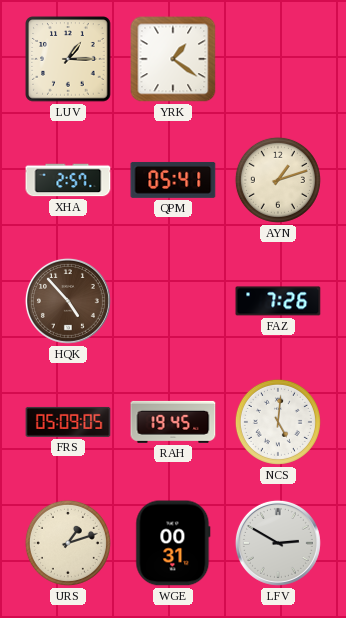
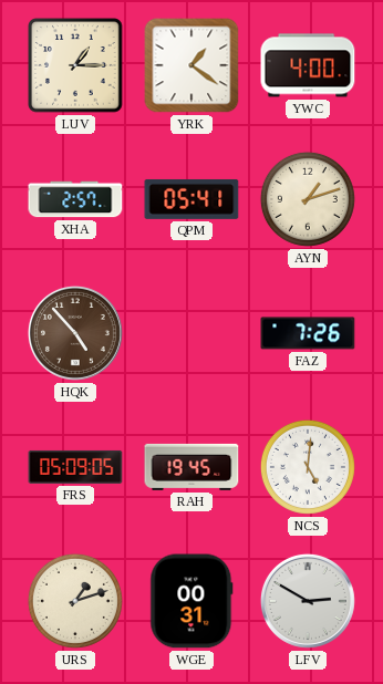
YWC: none -> 4:00
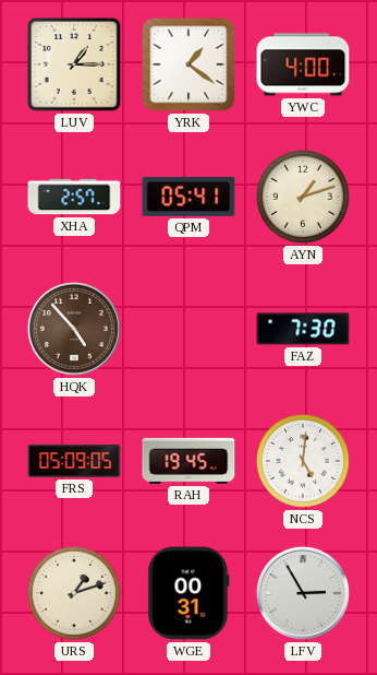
FAZ: 7:26 -> 7:30
LFV: 2:50 -> 2:55
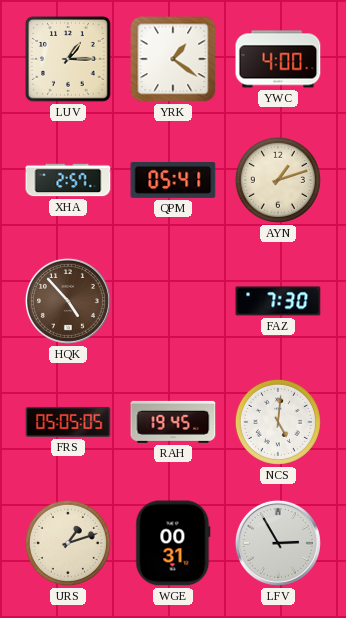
FRS: 05:09 -> 05:05
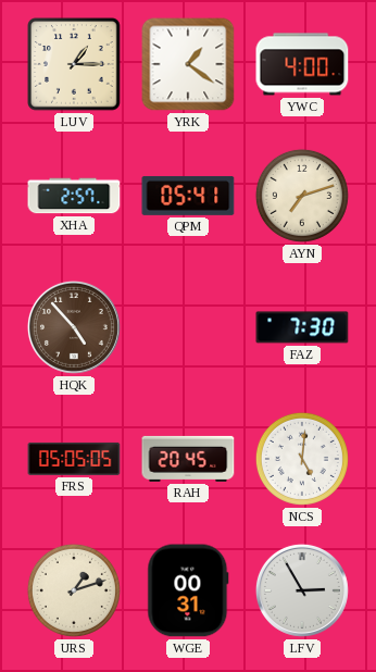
AYN: 1:12 -> 7:12
RAH: 19:45 -> 20:45
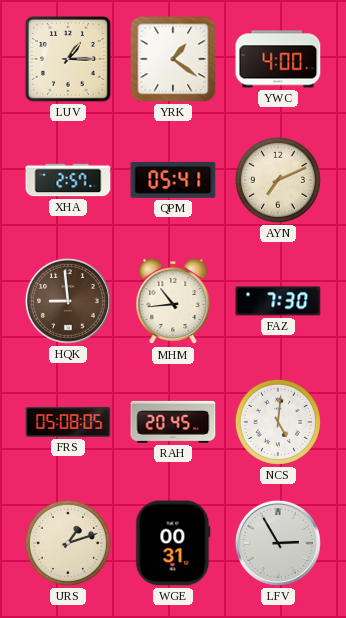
AYN: 7:12 -> 7:11
HQK: 4:53 -> 8:59
MHM: none -> 10:44
FRS: 05:05 -> 05:08
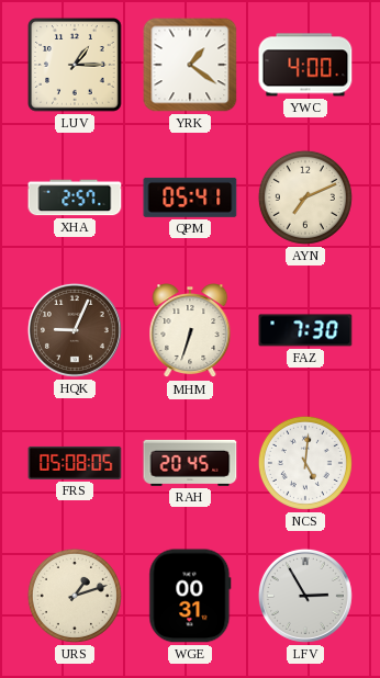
HQK: 8:59 -> 9:04
MHM: 10:44 -> 6:33
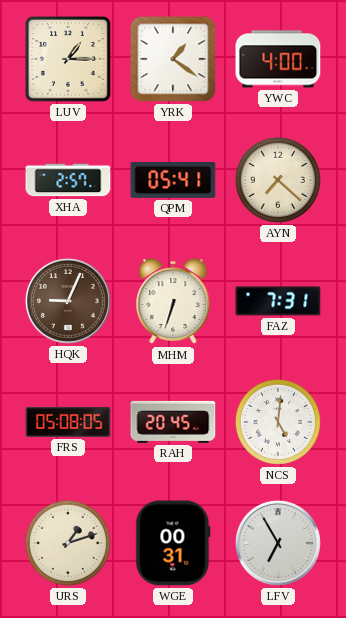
AYN: 7:11 -> 7:22
FAZ: 7:30 -> 7:31
LFV: 2:55 -> 6:55
